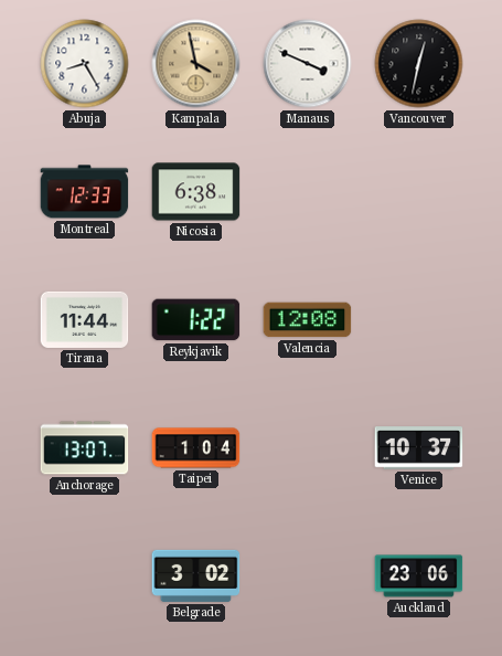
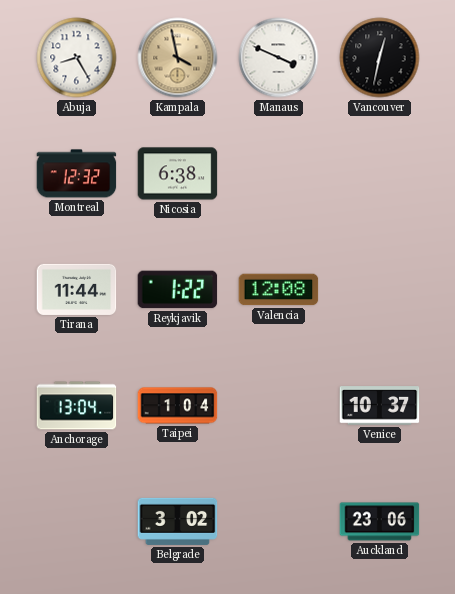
Montreal: 12:33 -> 12:32
Anchorage: 13:07 -> 13:04
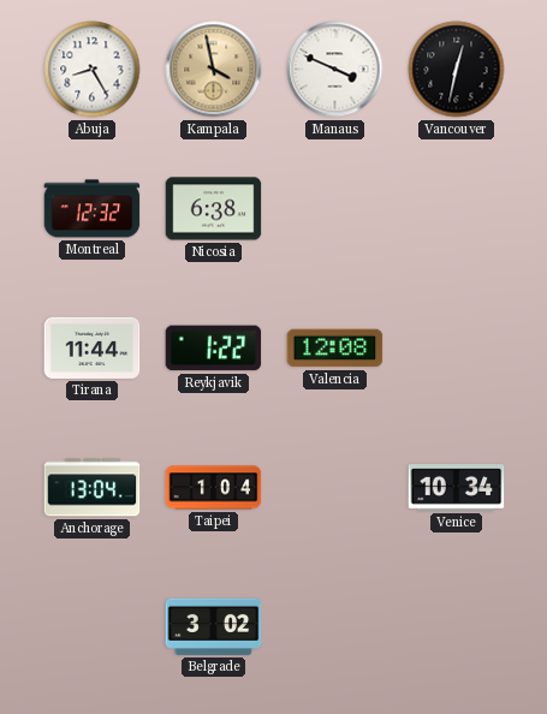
Venice: 10:37 -> 10:34
Auckland: 23:06 -> none
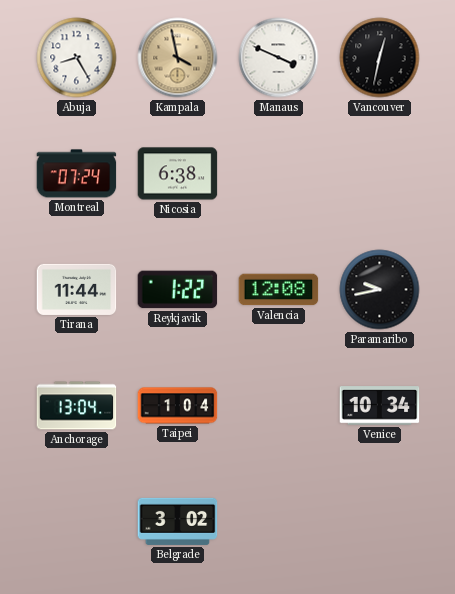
Montreal: 12:32 -> 07:24
Paramaribo: none -> 9:43
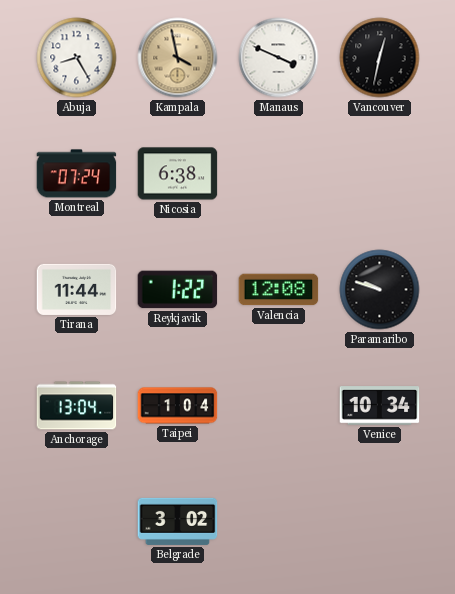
Paramaribo: 9:43 -> 9:48
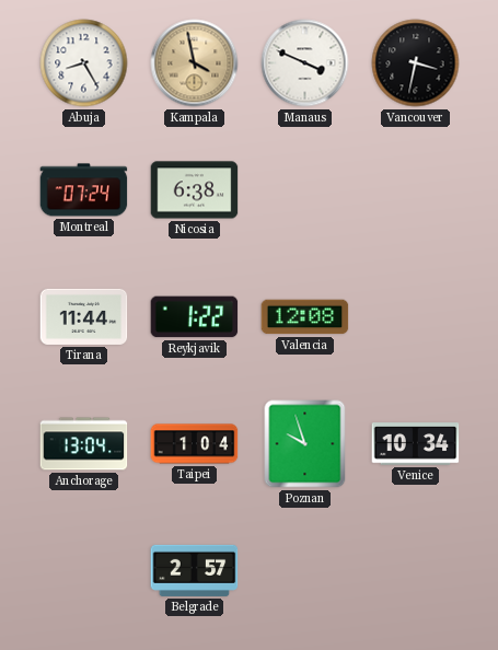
Vancouver: 12:32 -> 3:32
Paramaribo: 9:48 -> none
Poznan: none -> 9:57
Belgrade: 3:02 -> 2:57
